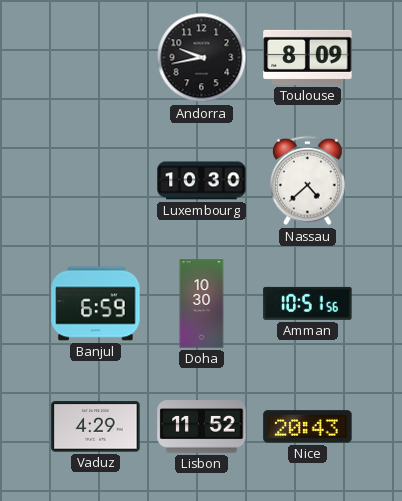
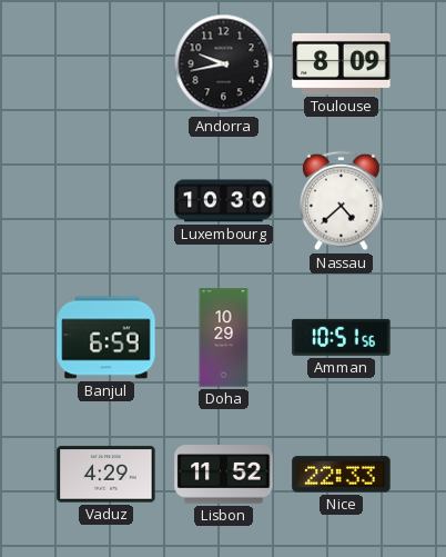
Doha: 10:30 -> 10:29
Nice: 20:43 -> 22:33
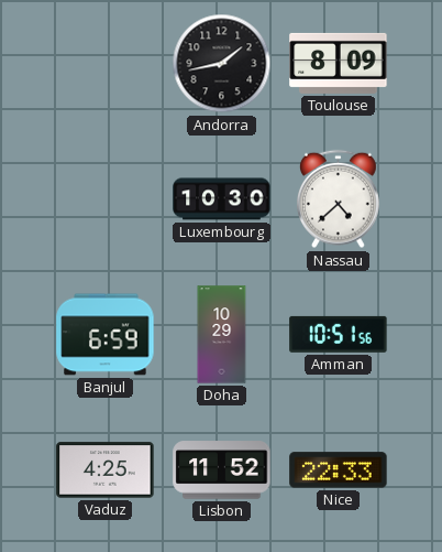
Andorra: 9:43 -> 1:43
Vaduz: 4:29 -> 4:25
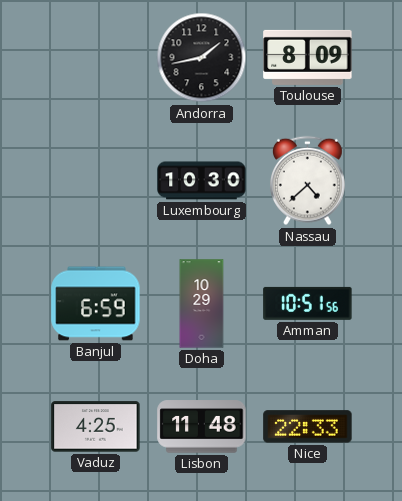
Lisbon: 11:52 -> 11:48
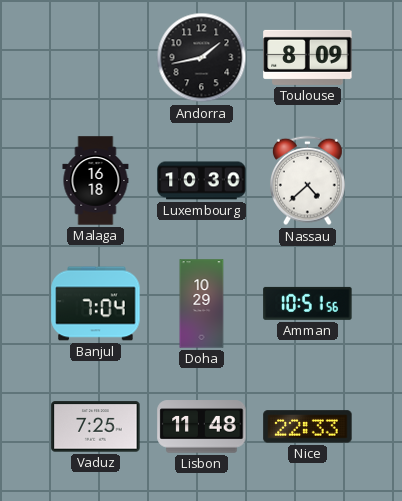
Malaga: none -> 16:18
Banjul: 6:59 -> 7:04
Vaduz: 4:25 -> 7:25
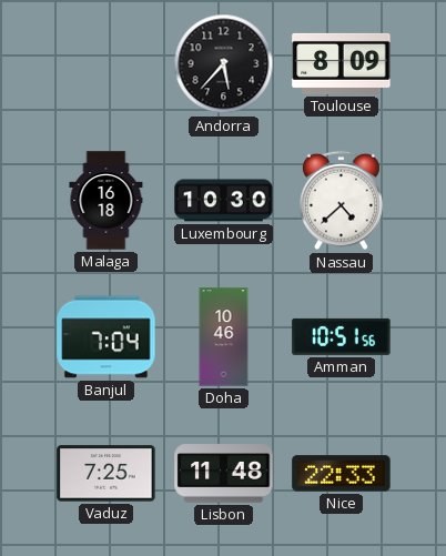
Andorra: 1:43 -> 5:37
Doha: 10:29 -> 10:46
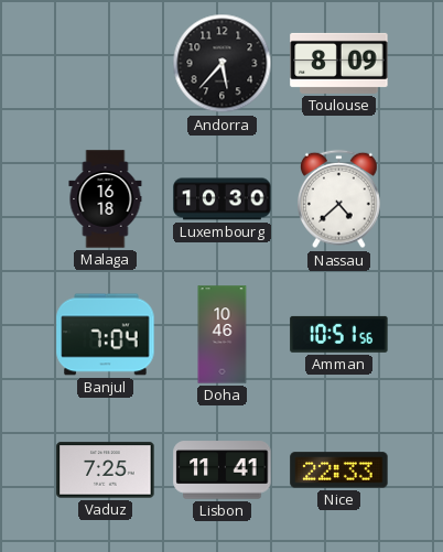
Lisbon: 11:48 -> 11:41
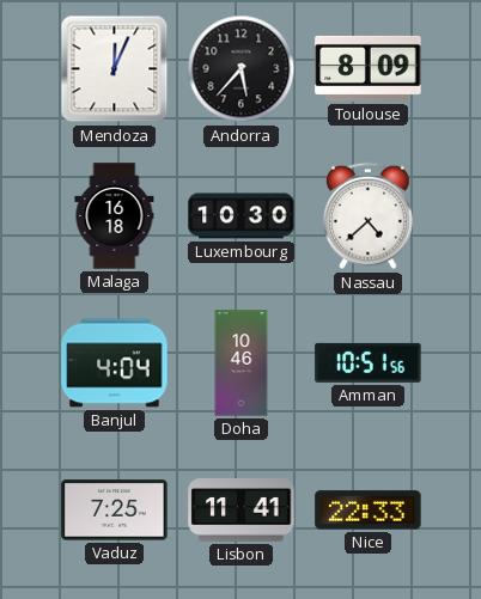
Mendoza: none -> 12:04
Banjul: 7:04 -> 4:04
